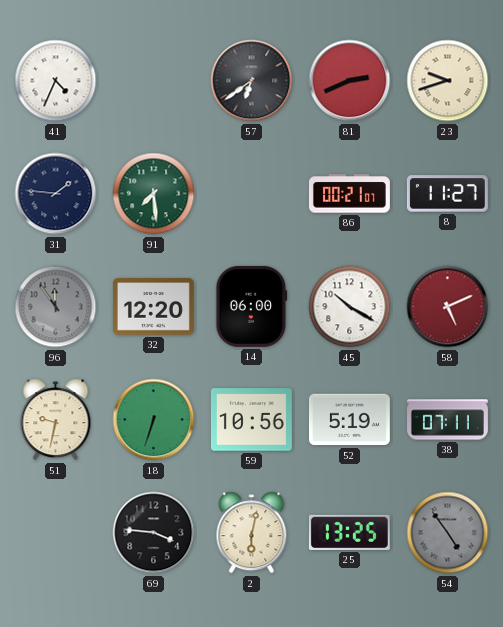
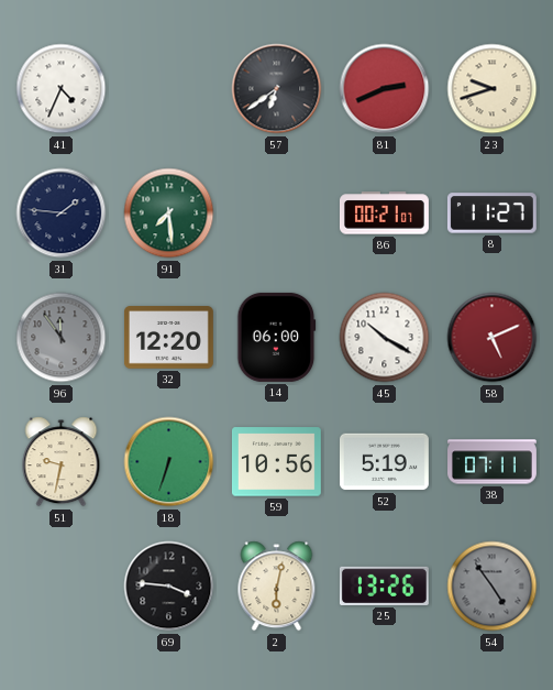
25: 13:25 -> 13:26
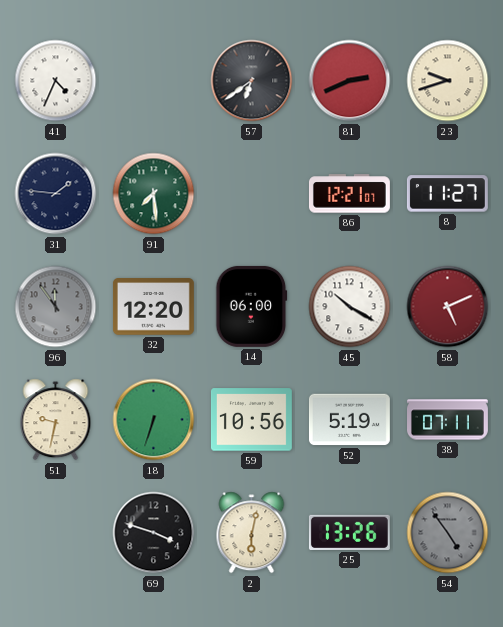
86: 00:21 -> 12:21
69: 3:46 -> 3:48
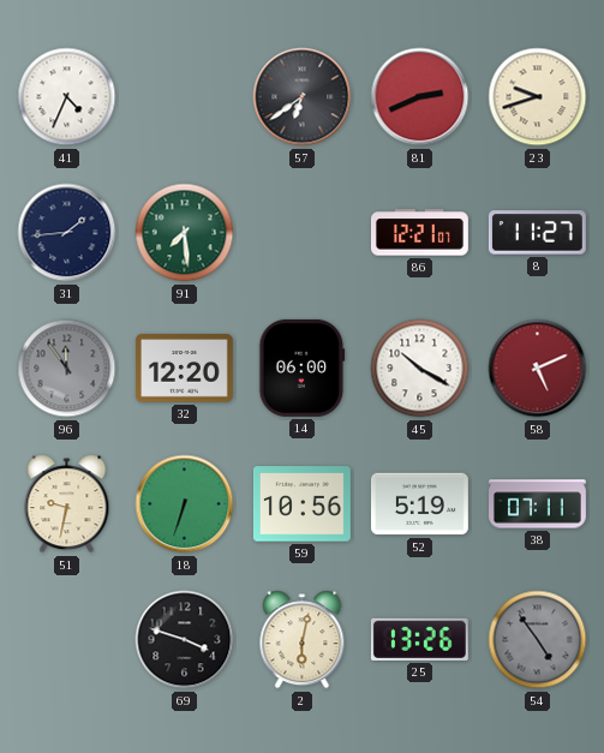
31: 1:46 -> 1:44
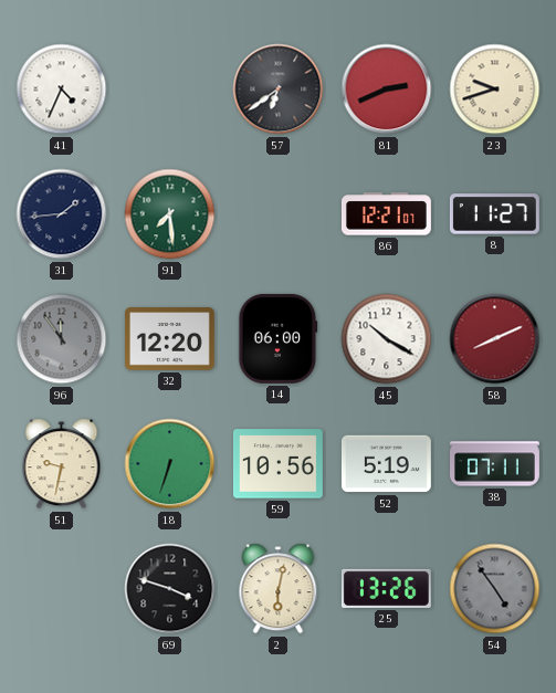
58: 5:11 -> 8:11
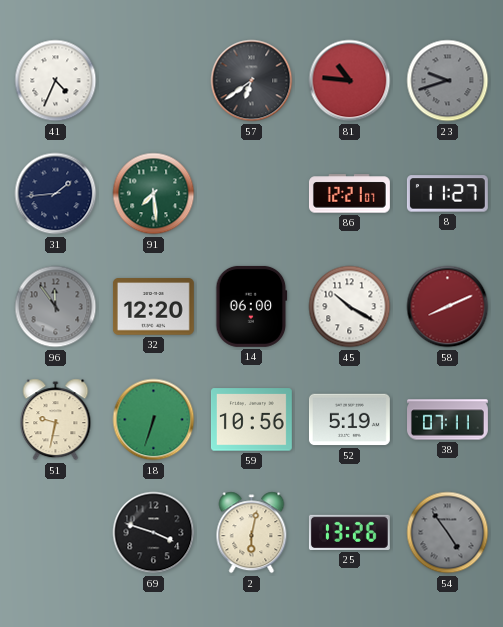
81: 2:41 -> 10:46
23 dial: cream -> grey
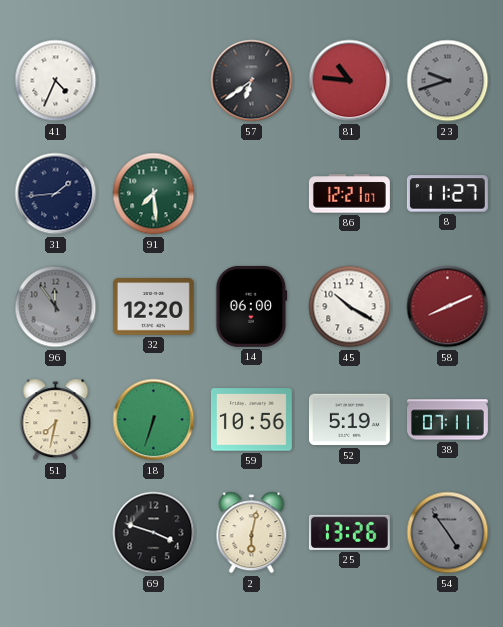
51: 9:32 -> 7:32
